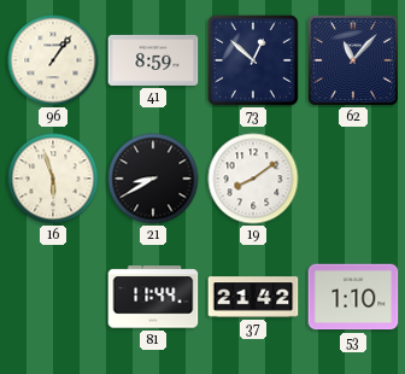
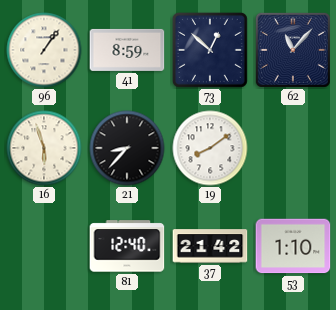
21: 8:40 -> 8:37
81: 11:44 -> 12:40
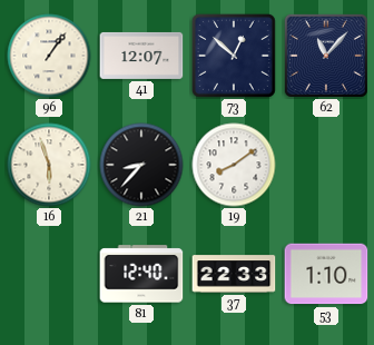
41: 8:59 -> 12:07
37: 21:42 -> 22:33
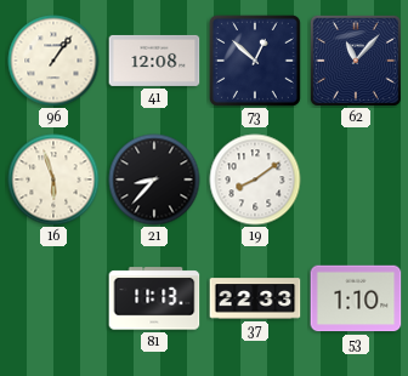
41: 12:07 -> 12:08
81: 12:40 -> 11:13
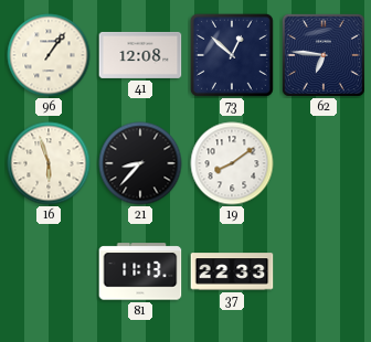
62: 11:07 -> 6:46
53: 1:10 -> none
